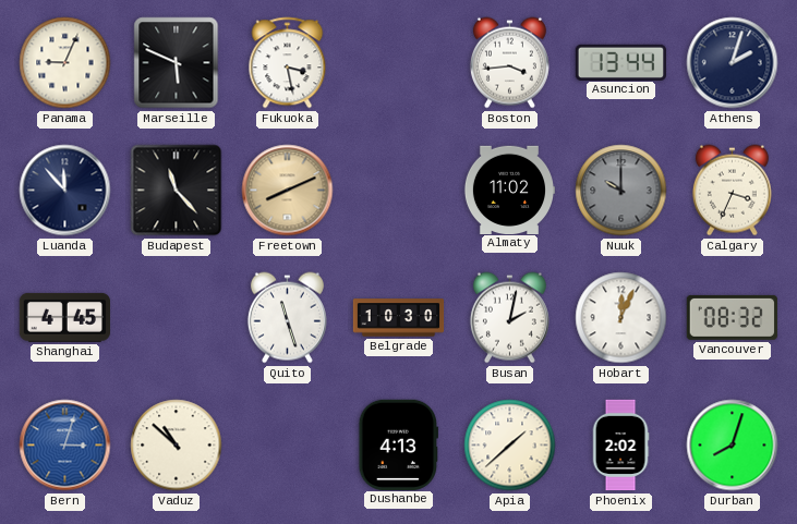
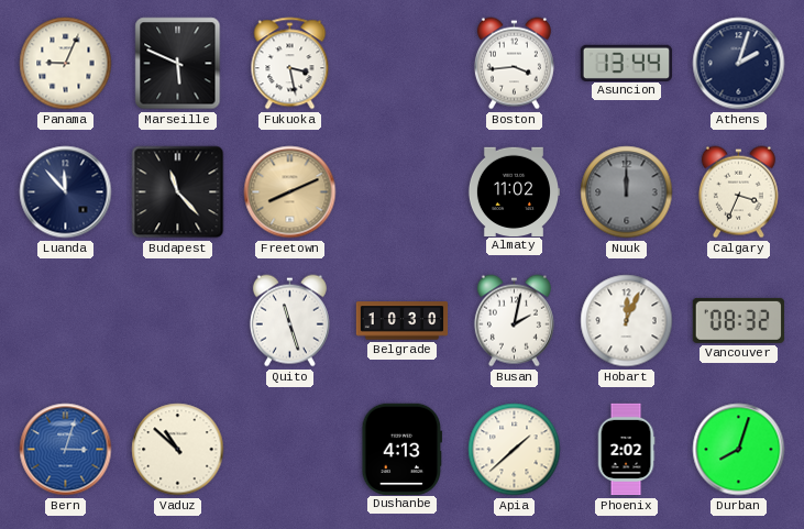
Nuuk: 10:00 -> 12:00
Shanghai: 4:45 -> none
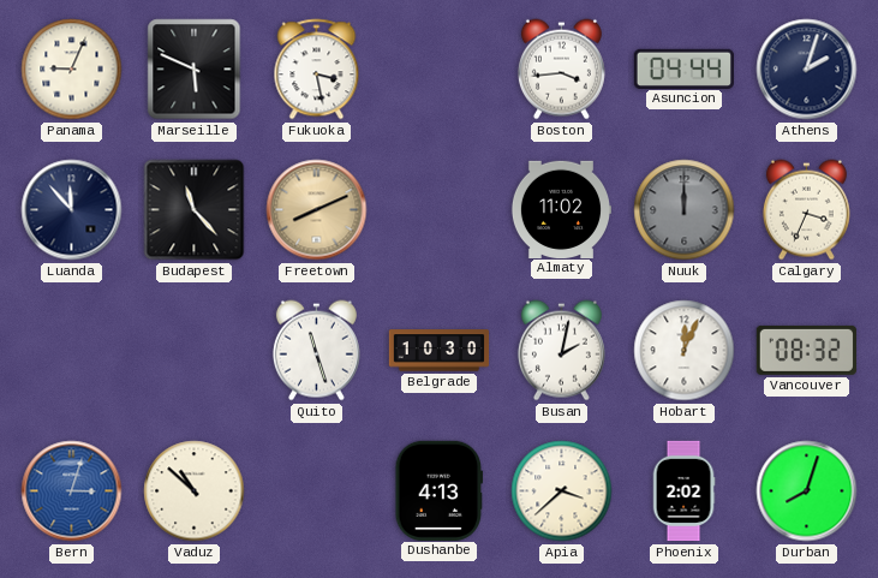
Asuncion: 13:44 -> 04:44
Apia: 1:38 -> 3:38
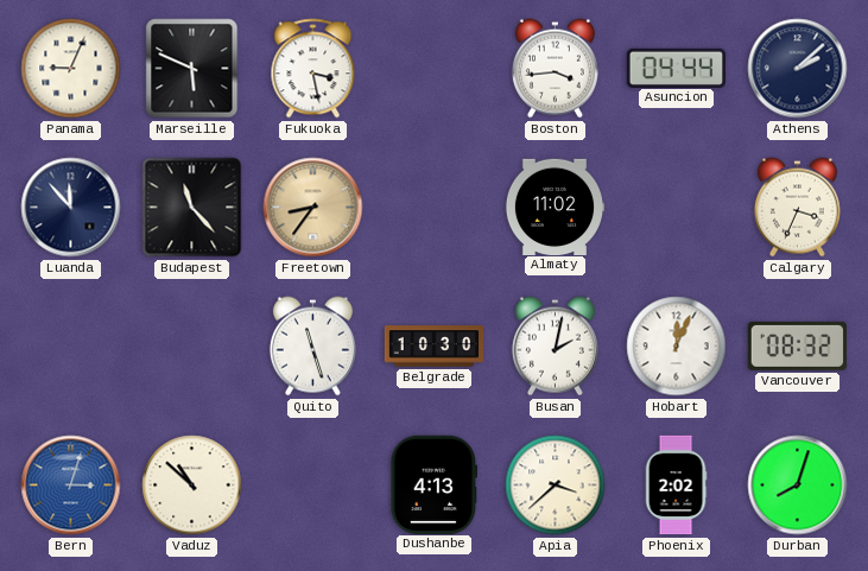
Athens: 2:03 -> 2:08
Freetown: 8:11 -> 8:36
Nuuk: 12:00 -> none
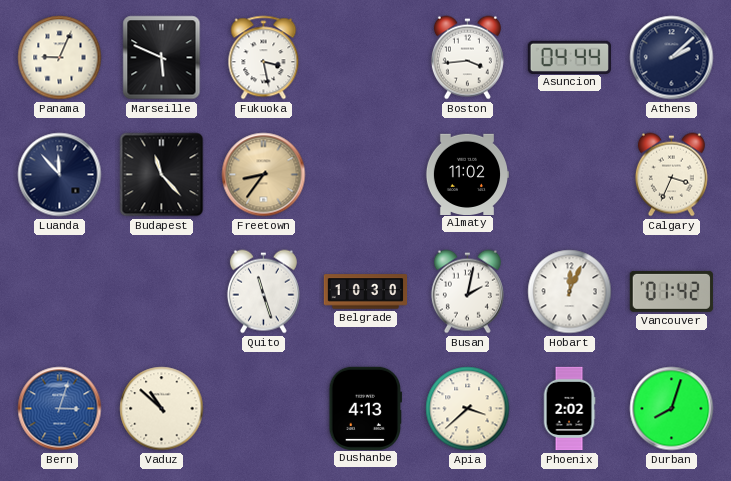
Vancouver: 08:32 -> 01:42
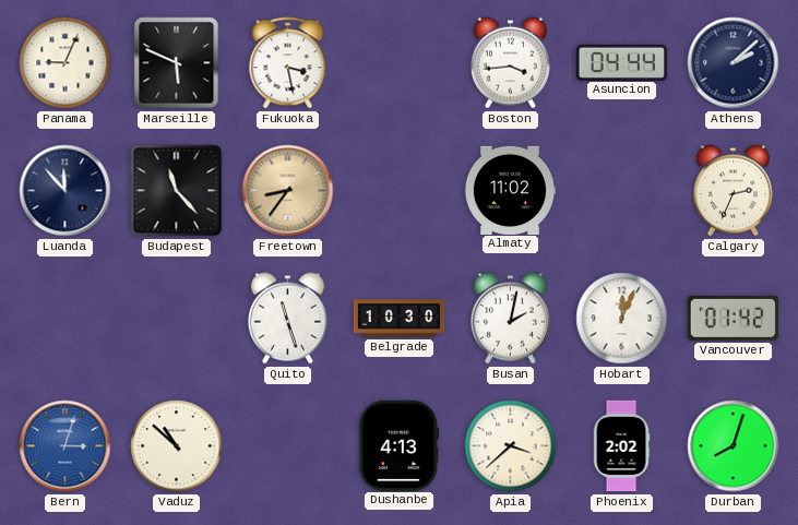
Calgary: 3:34 -> 2:34
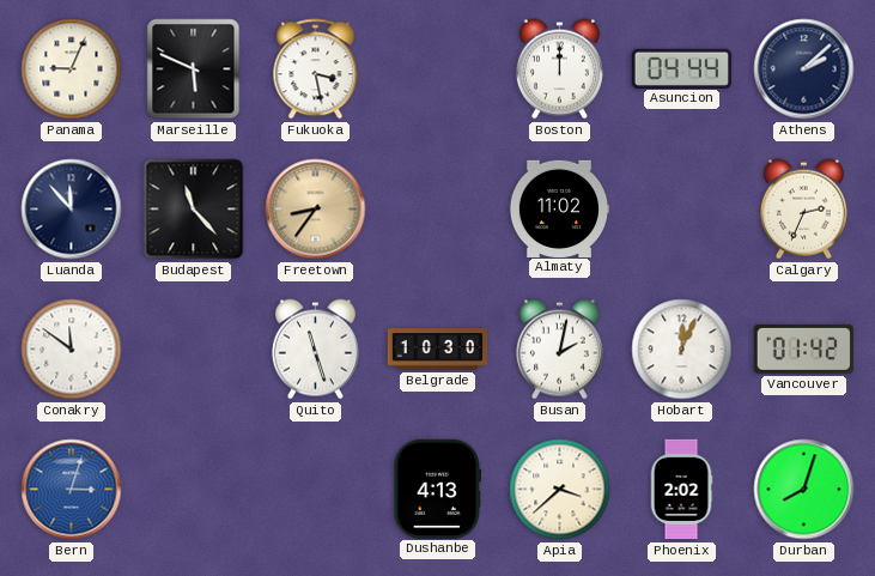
Boston: 3:44 -> 12:00
Conakry: none -> 11:51
Vaduz: 10:52 -> none
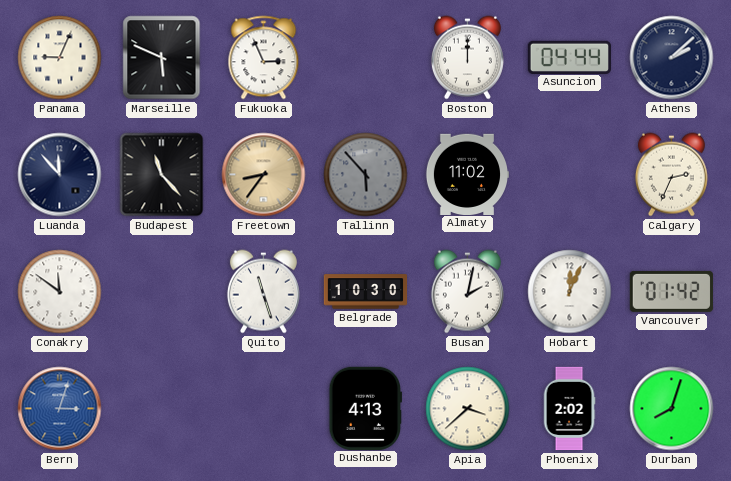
Fukuoka: 3:28 -> 2:56
Tallinn: none -> 5:53
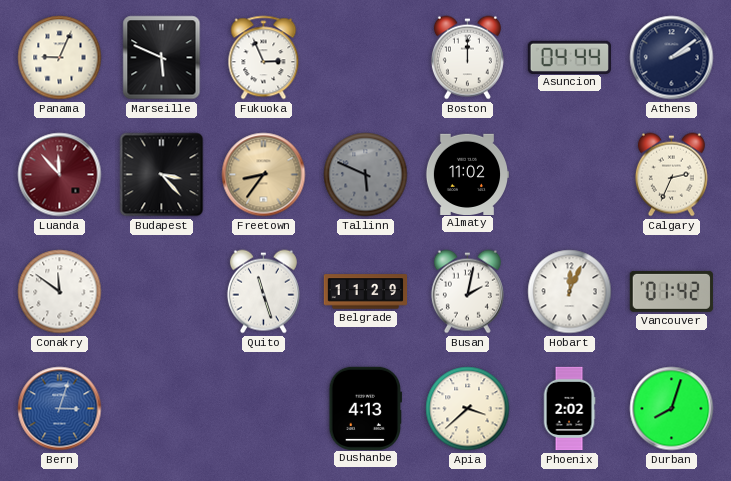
Athens: 2:08 -> 2:09
Luanda dial: navy -> burgundy
Budapest: 11:23 -> 3:23
Tallinn: 5:53 -> 5:49
Belgrade: 10:30 -> 11:29
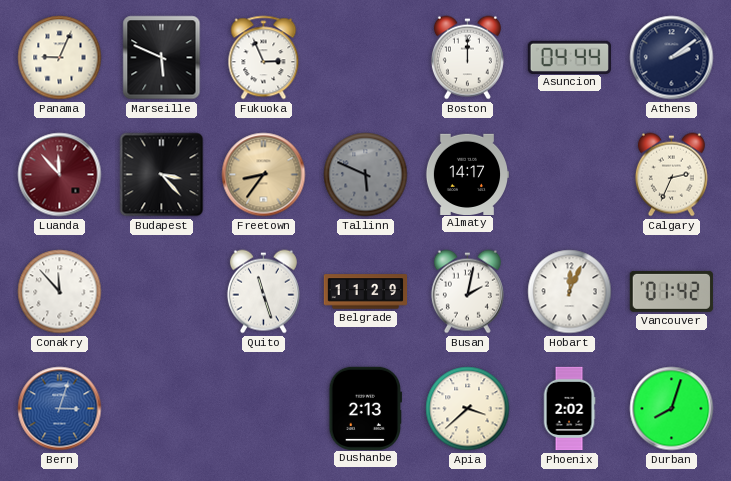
Almaty: 11:02 -> 14:17
Conakry: 11:51 -> 11:53
Dushanbe: 4:13 -> 2:13
